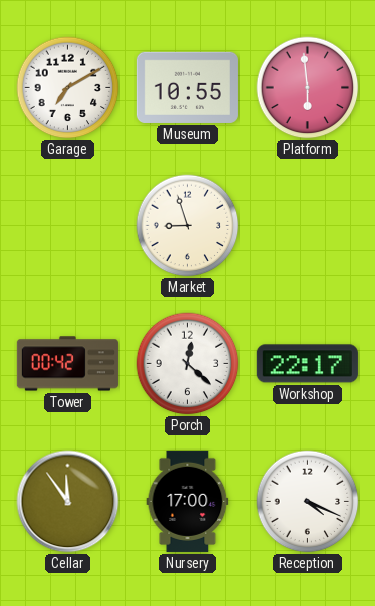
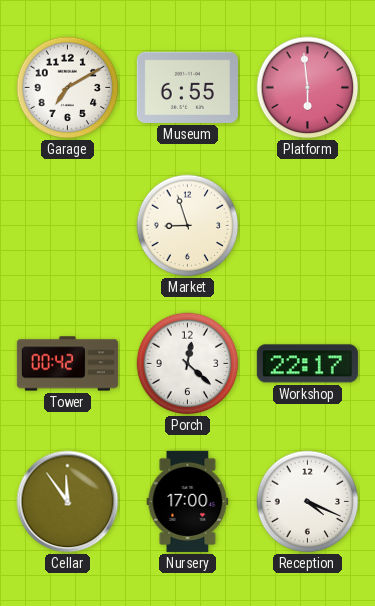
Museum: 10:55 -> 6:55
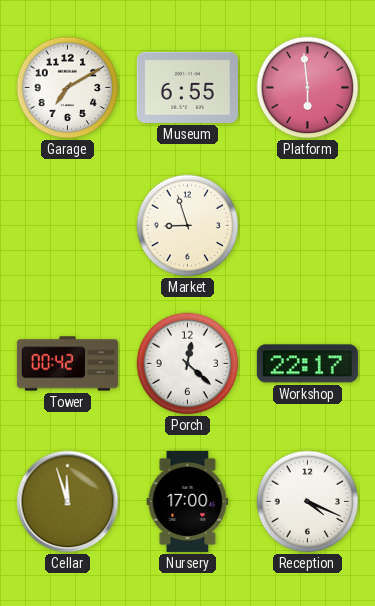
Cellar: 11:54 -> 11:57
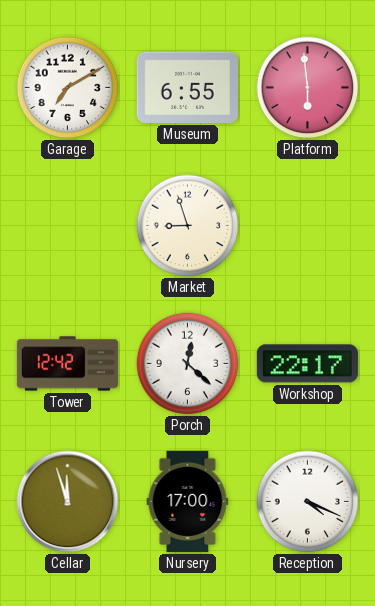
Tower: 00:42 -> 12:42
